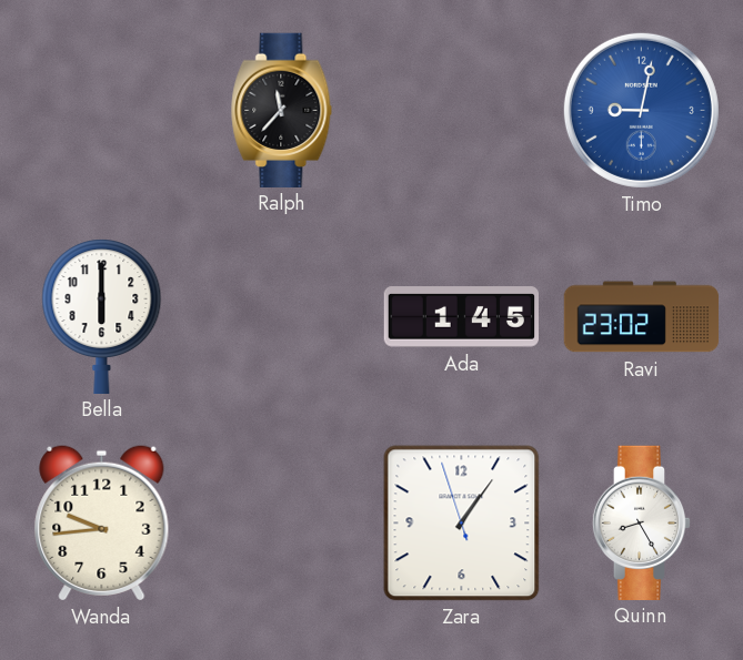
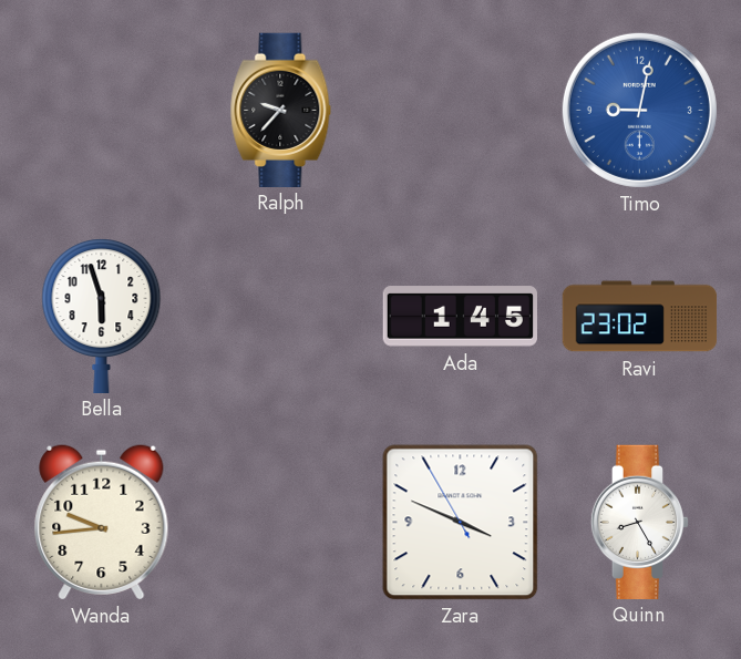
Ralph: 11:37 -> 9:37
Bella: 6:00 -> 5:57
Zara: 1:05 -> 3:48
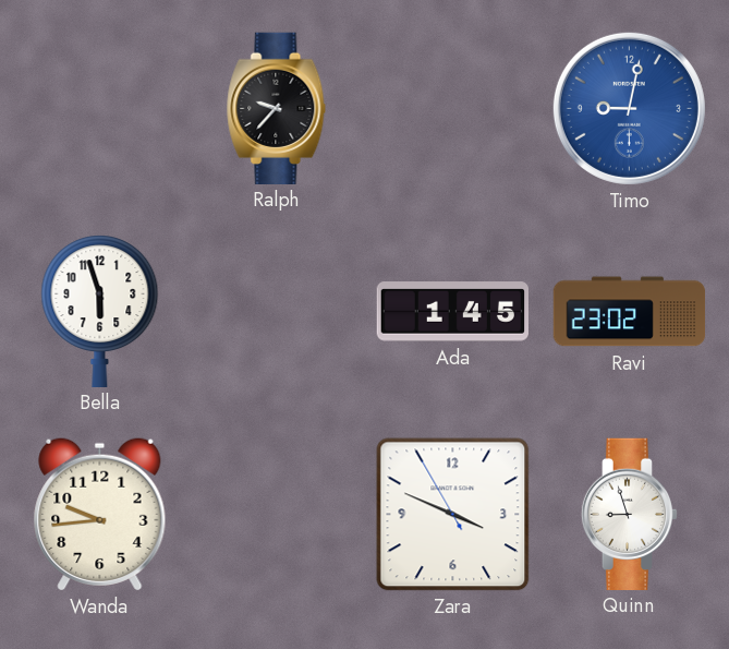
Quinn: 8:25 -> 8:57
